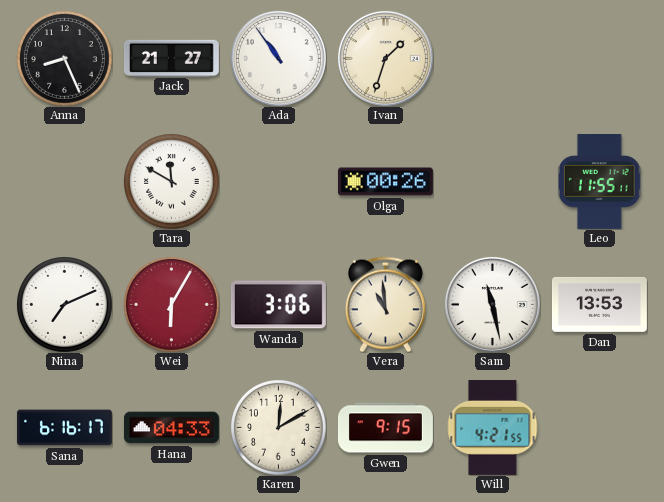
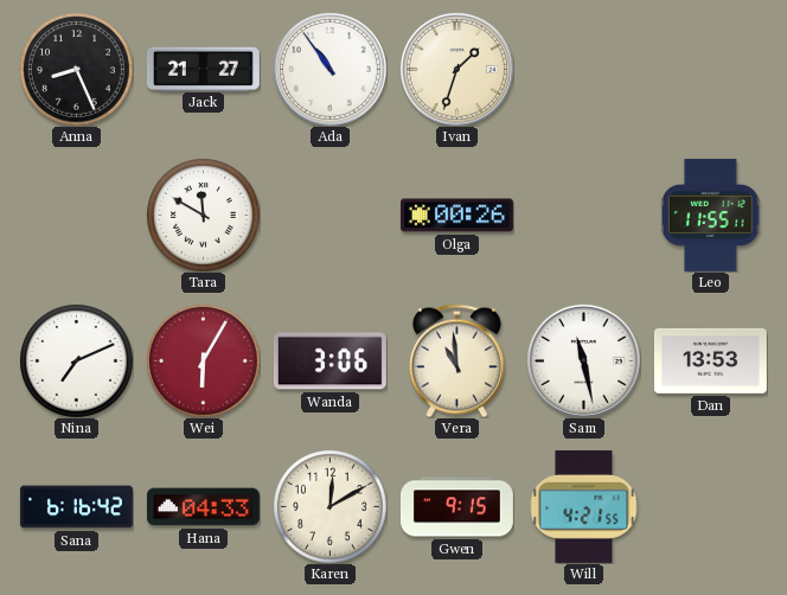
Sana: 6:16:17 -> 6:16:42
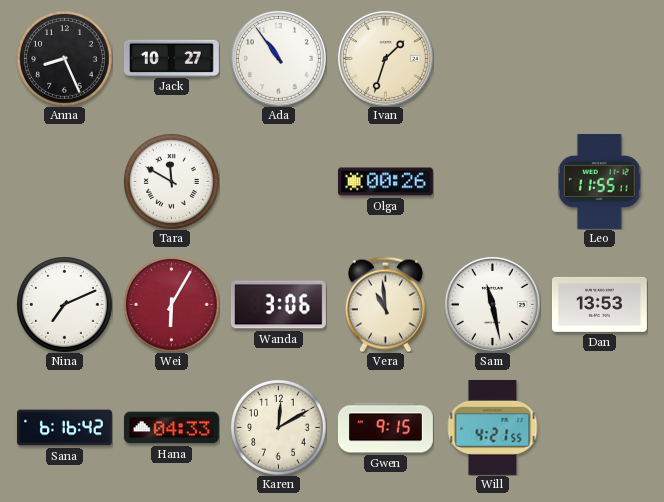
Jack: 21:27 -> 10:27
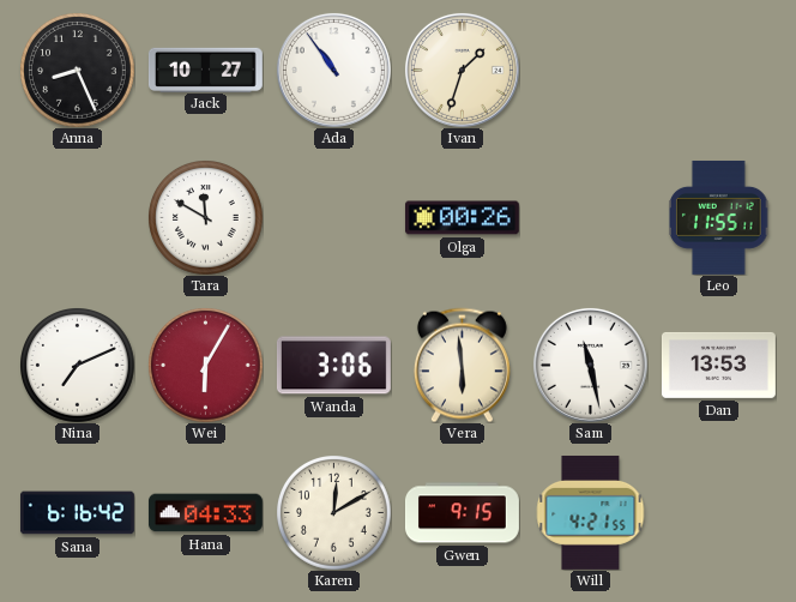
Vera: 10:59 -> 5:59
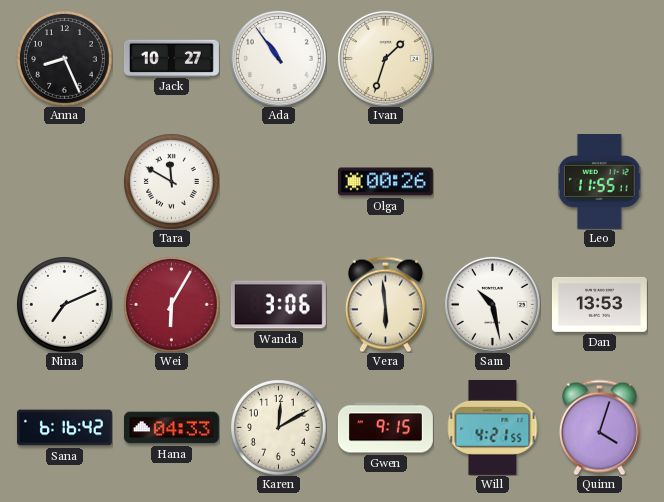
Sam: 11:28 -> 10:28
Quinn: none -> 4:03
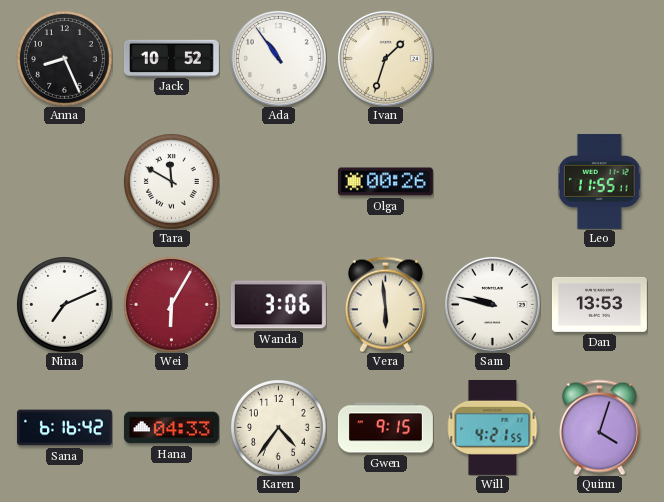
Jack: 10:27 -> 10:52
Sam: 10:28 -> 9:47
Karen: 12:10 -> 4:36
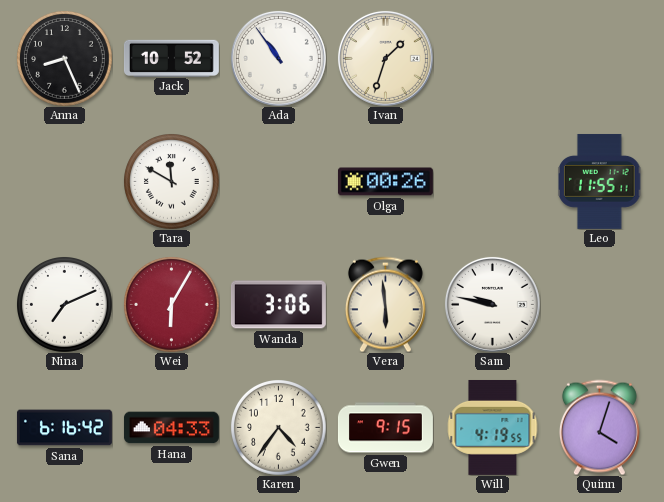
Dan: 13:53 -> none
Will: 4:21 -> 4:19
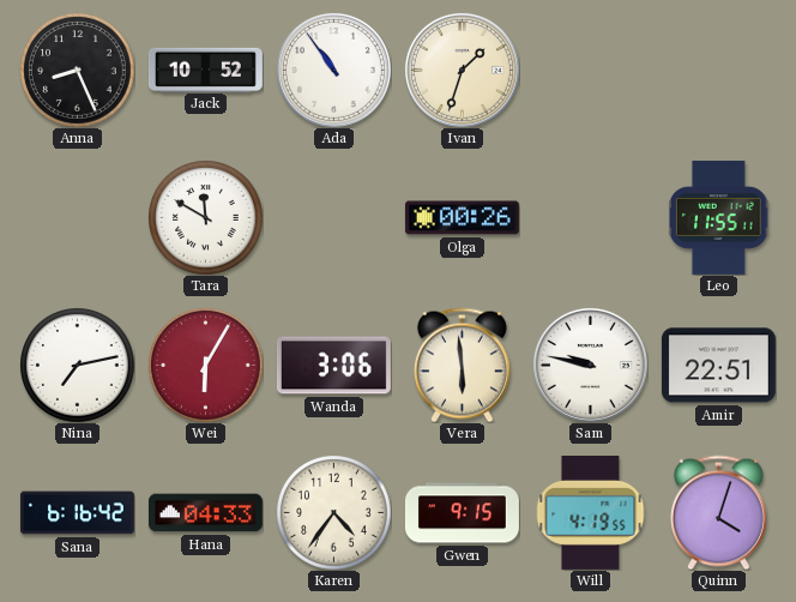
Nina: 7:11 -> 7:13
Amir: none -> 22:51
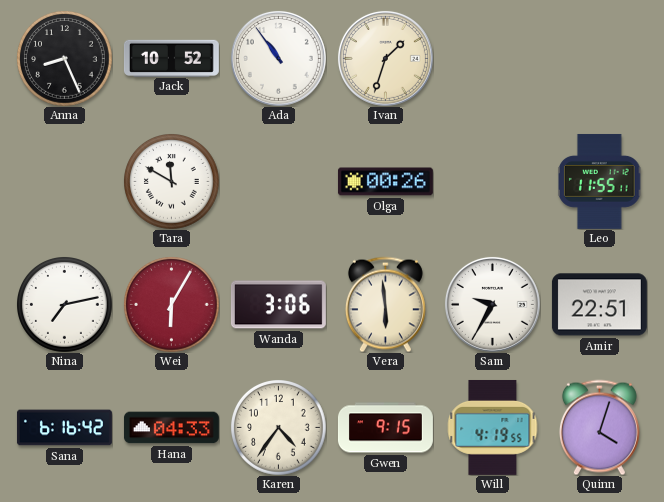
Sam: 9:47 -> 9:35
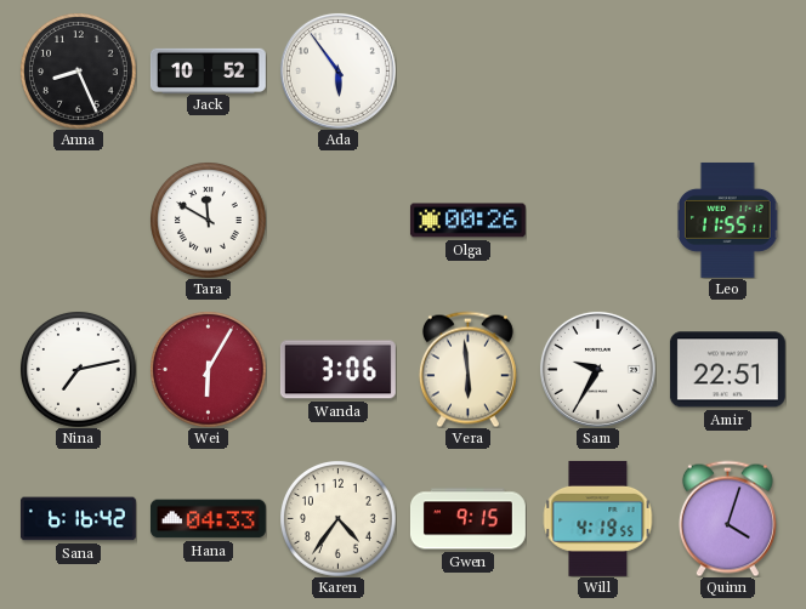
Ada: 10:54 -> 5:54
Ivan: 1:33 -> none
